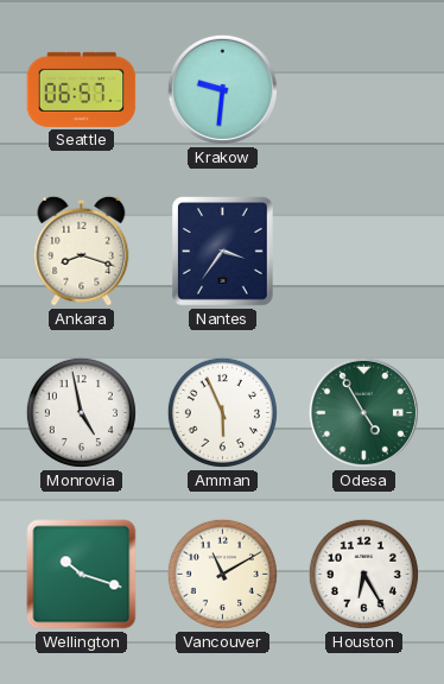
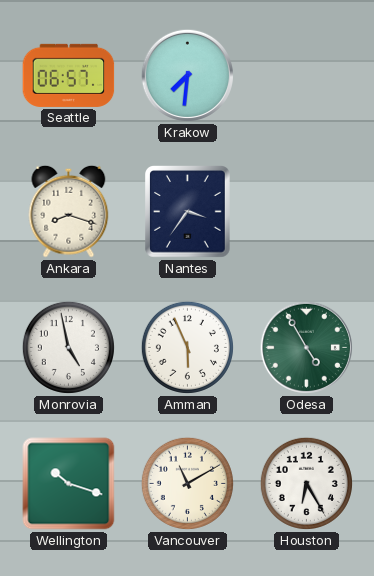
Krakow: 9:31 -> 7:31
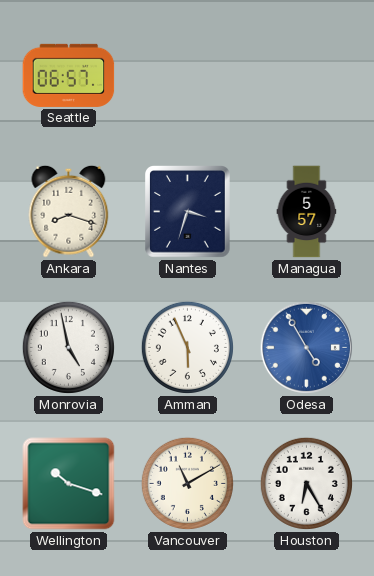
Krakow: 7:31 -> none
Nantes: 3:36 -> 3:33
Managua: none -> 5:57
Odesa dial: green -> blue
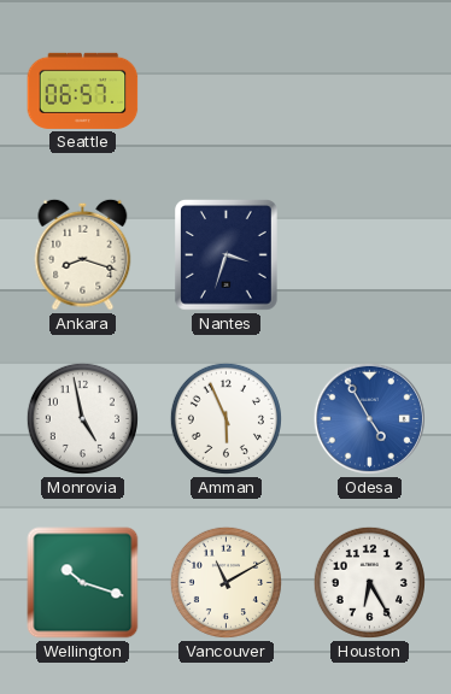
Managua: 5:57 -> none
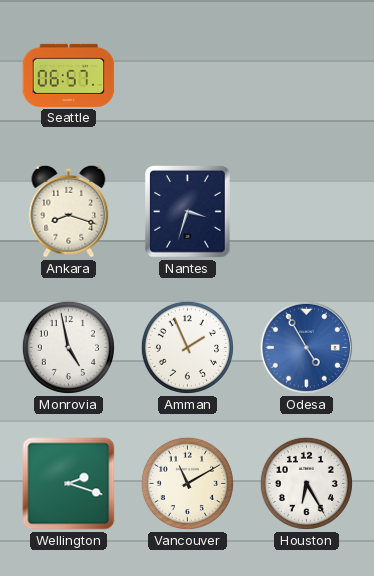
Amman: 5:56 -> 1:56
Wellington: 10:18 -> 2:18
